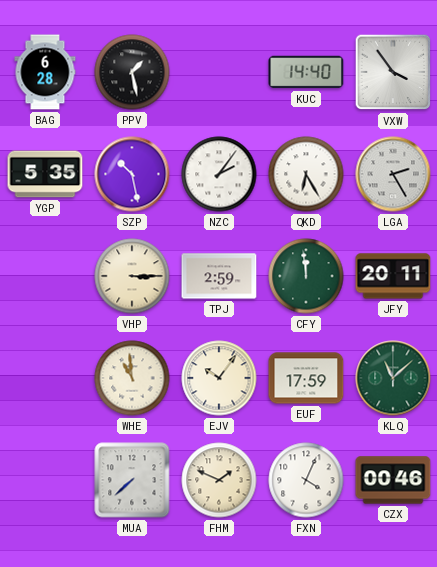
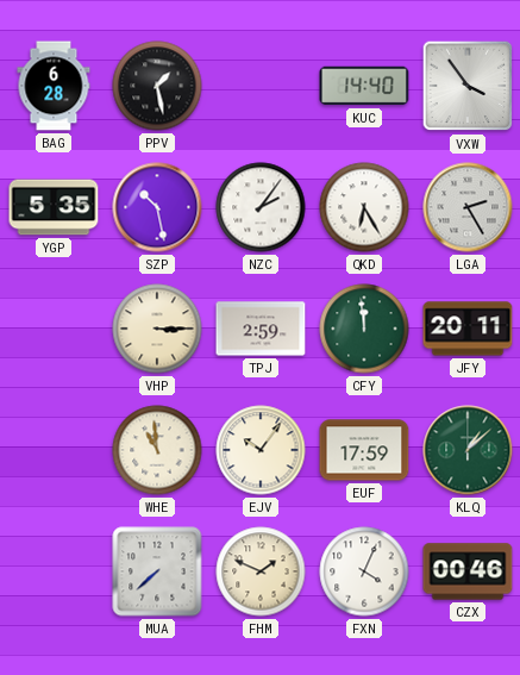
KLQ: 11:08 -> 1:08
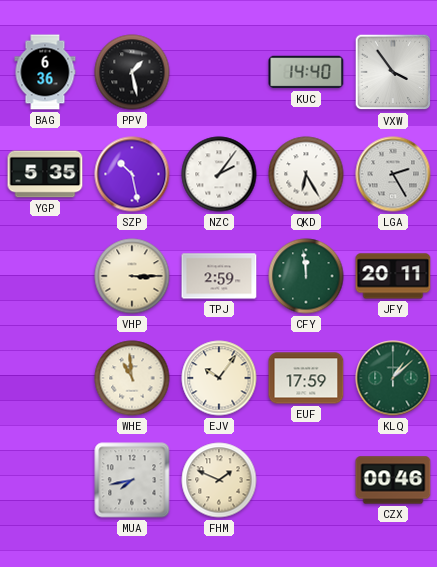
BAG: 6:28 -> 6:36
MUA: 7:38 -> 7:43
FXN: 4:04 -> none
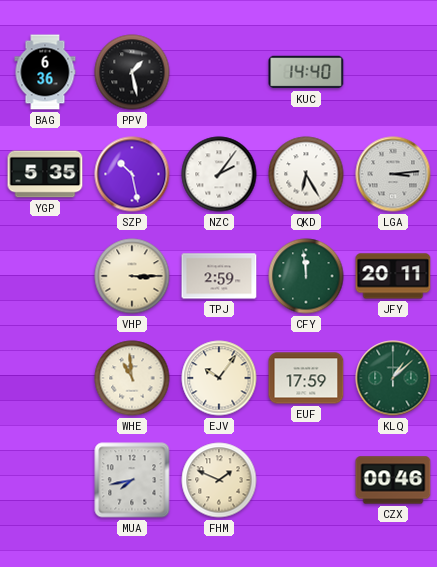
VXW: 3:54 -> none
LGA: 2:25 -> 3:14
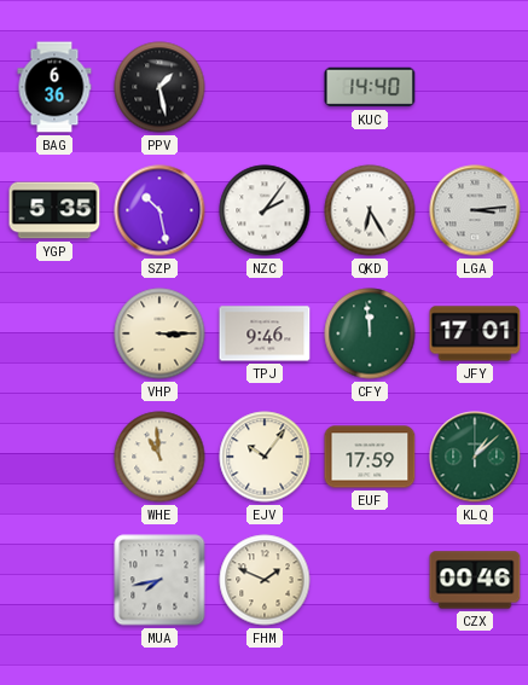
TPJ: 2:59 -> 9:46
JFY: 20:11 -> 17:01
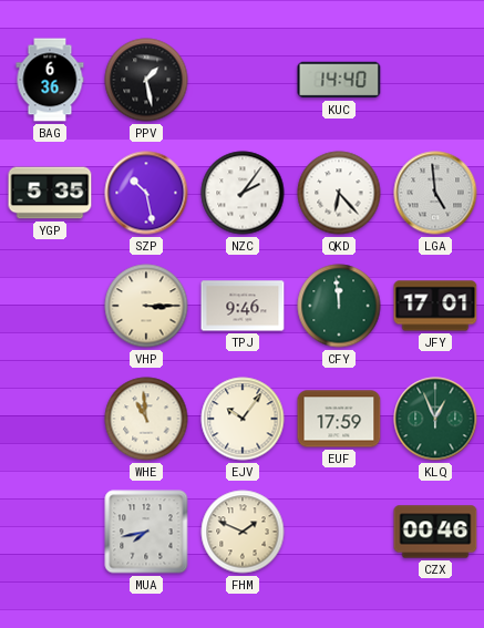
QKD: 6:25 -> 6:23
LGA: 3:14 -> 4:59
KLQ: 1:08 -> 12:56
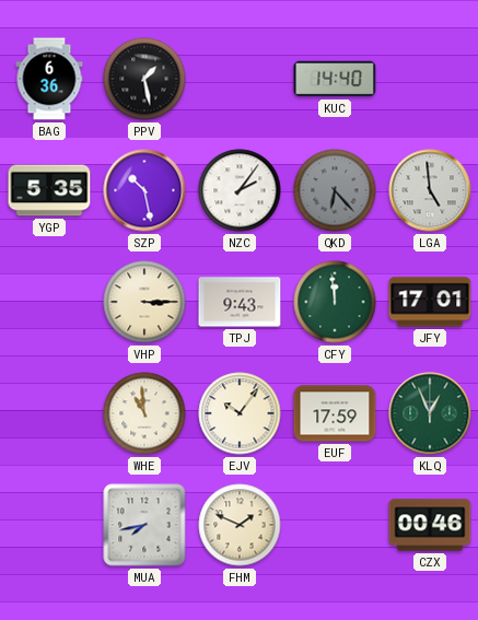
QKD dial: white -> grey
TPJ: 9:46 -> 9:43
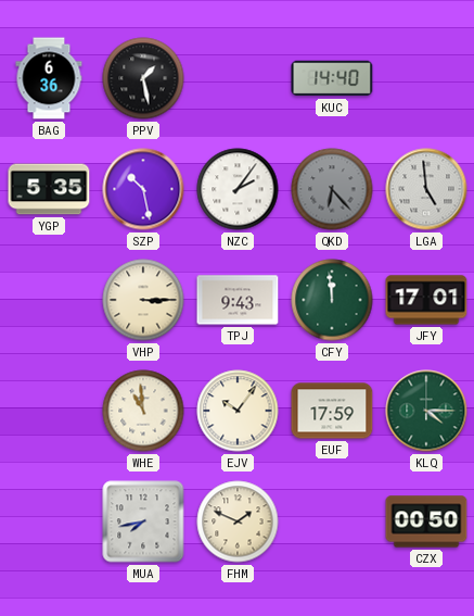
KLQ: 12:56 -> 4:15
CZX: 00:46 -> 00:50
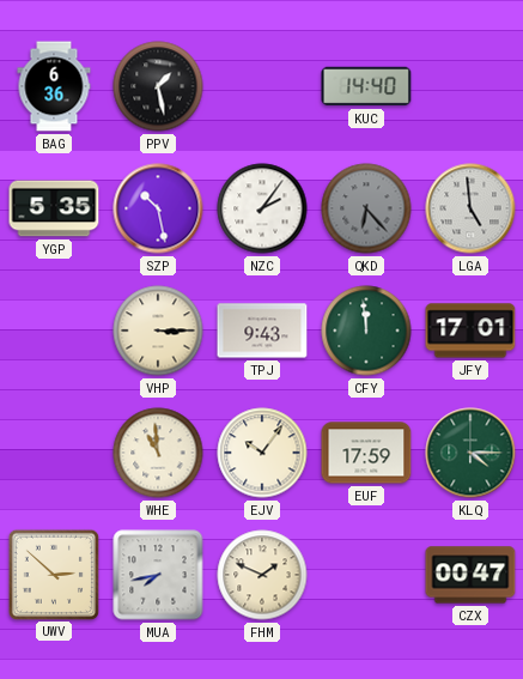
UWV: none -> 2:52
CZX: 00:50 -> 00:47
